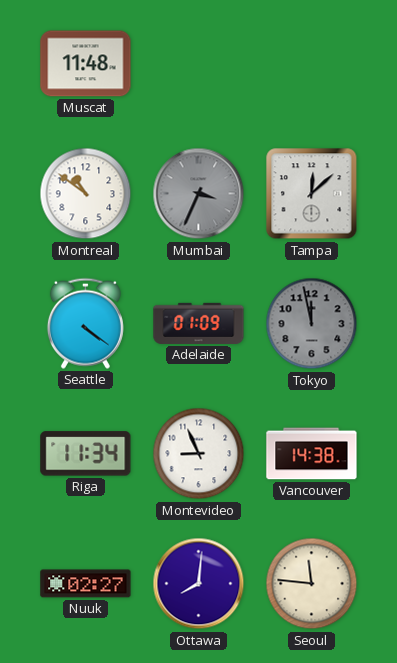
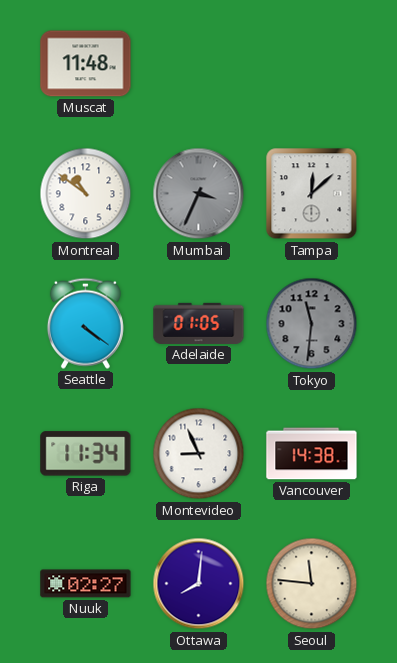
Adelaide: 01:09 -> 01:05
Tokyo: 11:58 -> 11:31
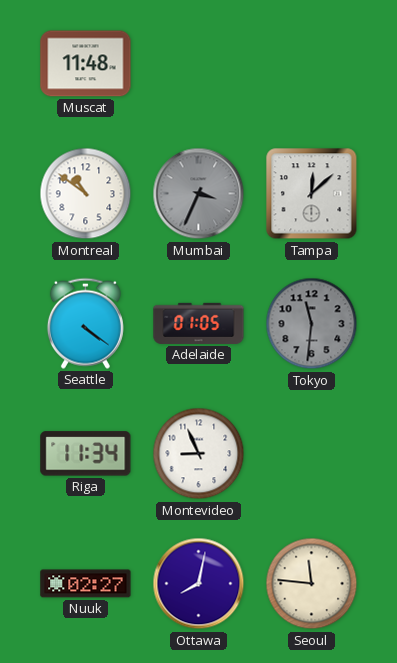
Vancouver: 14:38 -> none
Ottawa: 8:01 -> 8:02
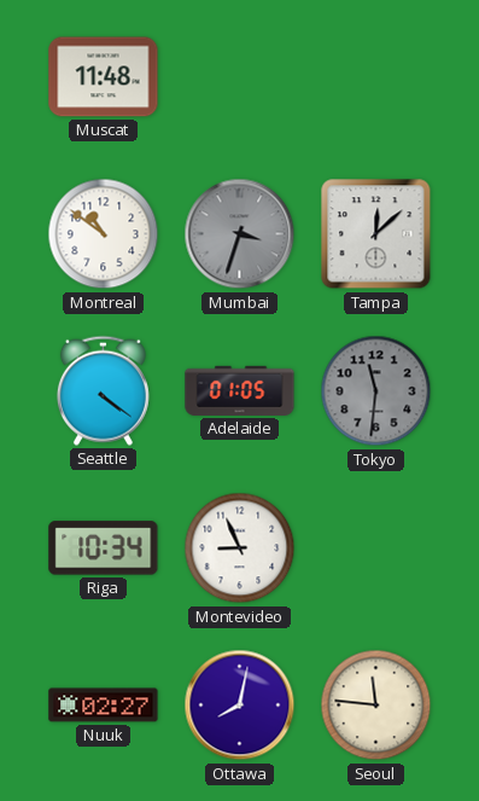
Mumbai: 3:34 -> 3:33
Riga: 11:34 -> 10:34
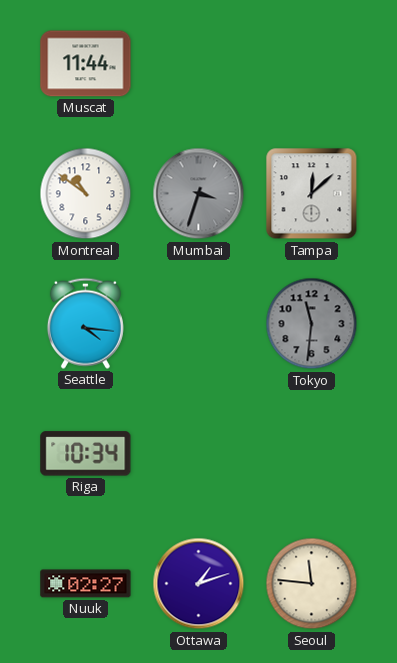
Muscat: 11:48 -> 11:44
Seattle: 4:21 -> 4:16
Adelaide: 01:05 -> none
Montevideo: 8:56 -> none
Ottawa: 8:02 -> 1:12
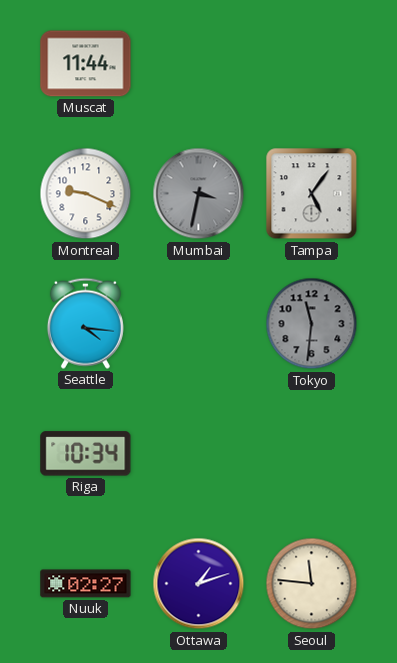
Montreal: 10:51 -> 9:19
Mumbai: 3:33 -> 3:32
Tampa: 12:08 -> 5:06
